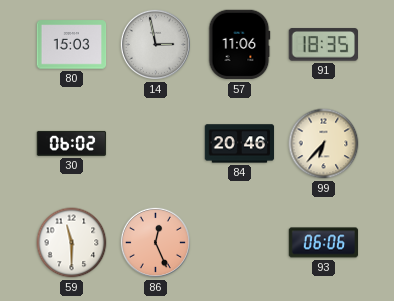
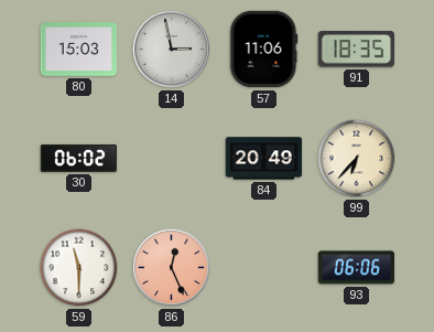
84: 20:46 -> 20:49
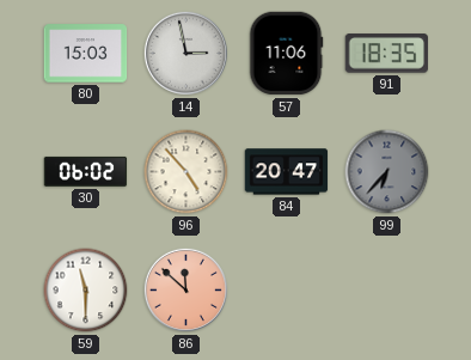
96: none -> 4:53
84: 20:49 -> 20:47
99 dial: cream -> grey
86: 12:26 -> 11:52
93: 06:06 -> none
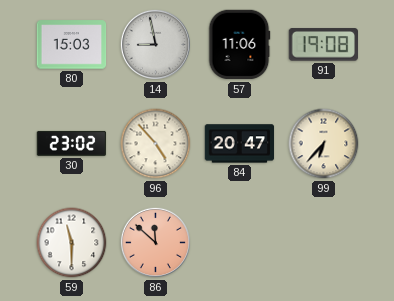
14: 2:58 -> 8:58
91: 18:35 -> 19:08
30: 06:02 -> 23:02
99 dial: grey -> cream
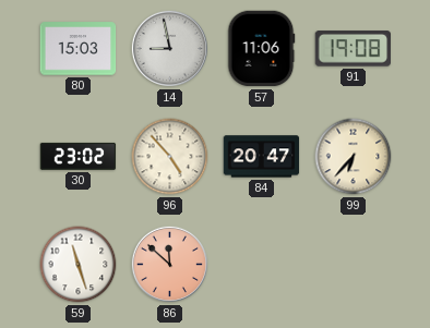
59: 11:30 -> 11:27
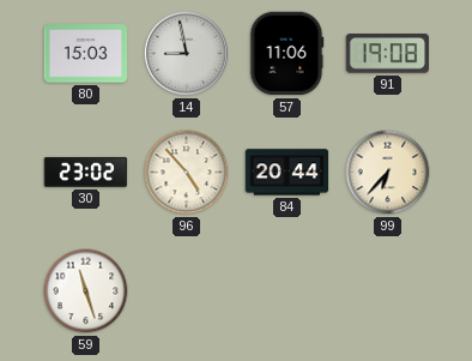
84: 20:47 -> 20:44
86: 11:52 -> none
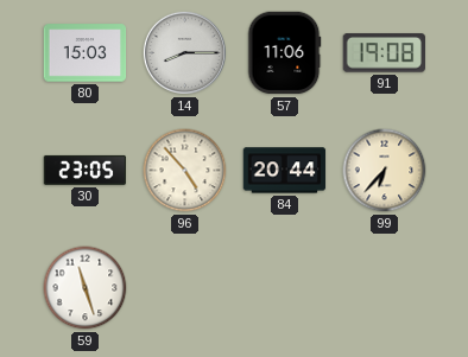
14: 8:58 -> 8:15
30: 23:02 -> 23:05
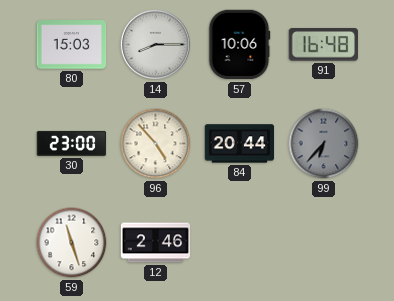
57: 11:06 -> 10:06
91: 19:08 -> 16:48
30: 23:05 -> 23:00
99 dial: cream -> grey
12: none -> 2:46
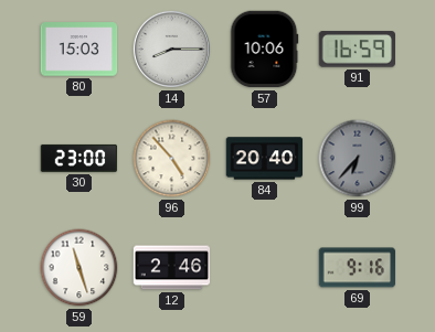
91: 16:48 -> 16:59
84: 20:44 -> 20:40
69: none -> 9:16
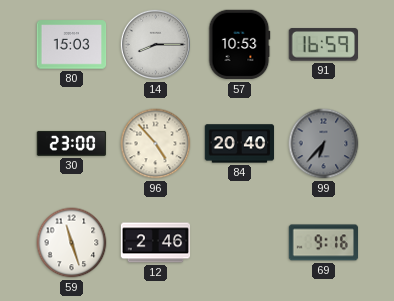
57: 10:06 -> 10:53
